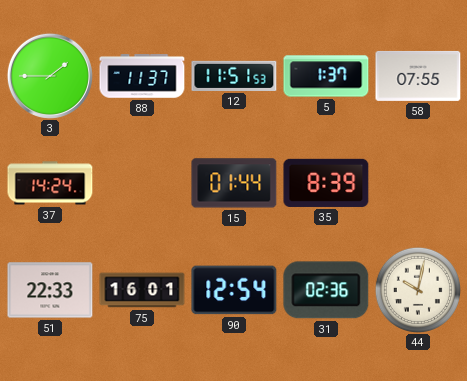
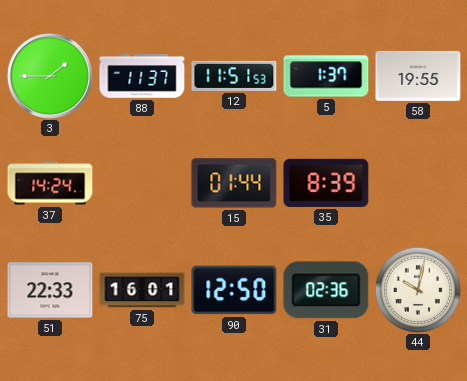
58: 07:55 -> 19:55
90: 12:54 -> 12:50
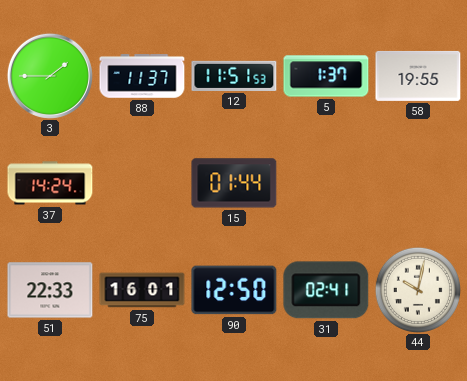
35: 8:39 -> none
31: 02:36 -> 02:41
